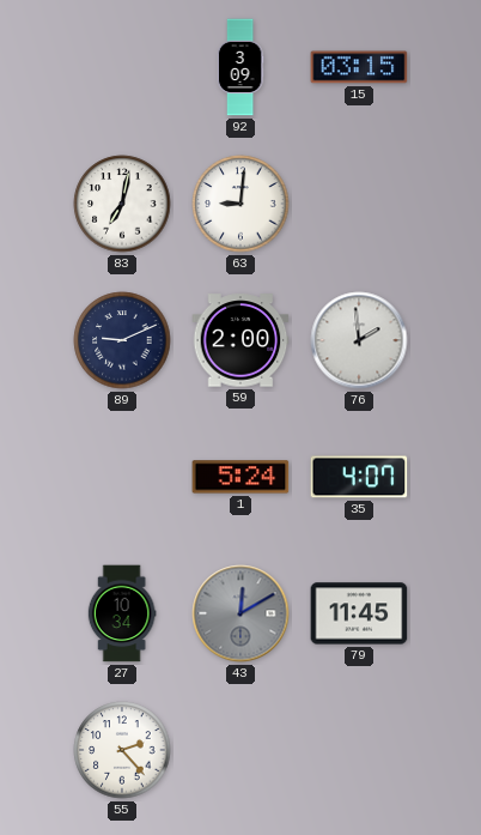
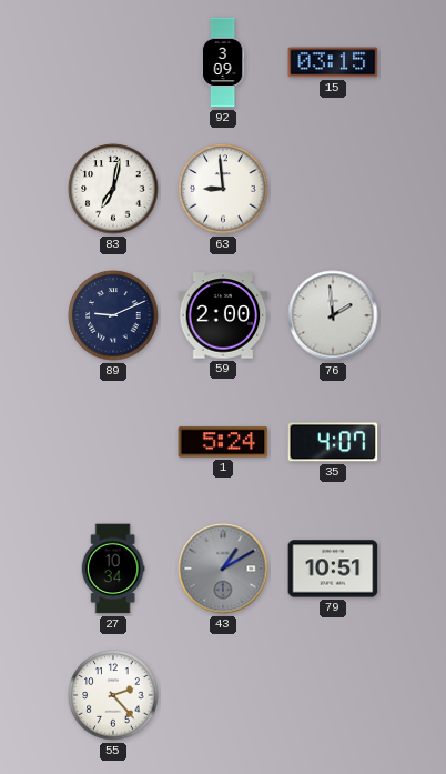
63: 9:01 -> 8:59
43: 12:10 -> 1:10
79: 11:45 -> 10:51
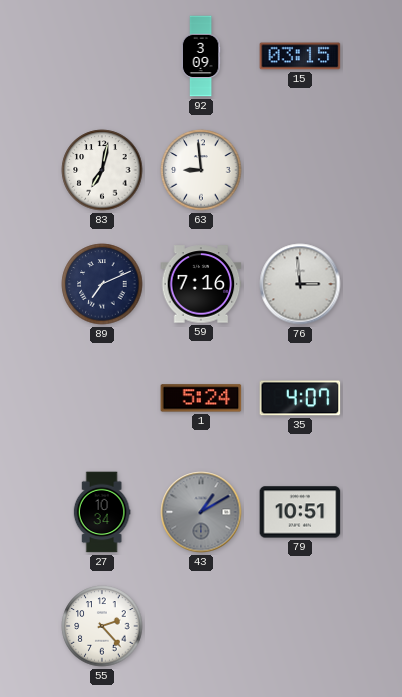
89: 9:11 -> 7:11
59: 2:00 -> 7:16
76: 1:59 -> 2:59
